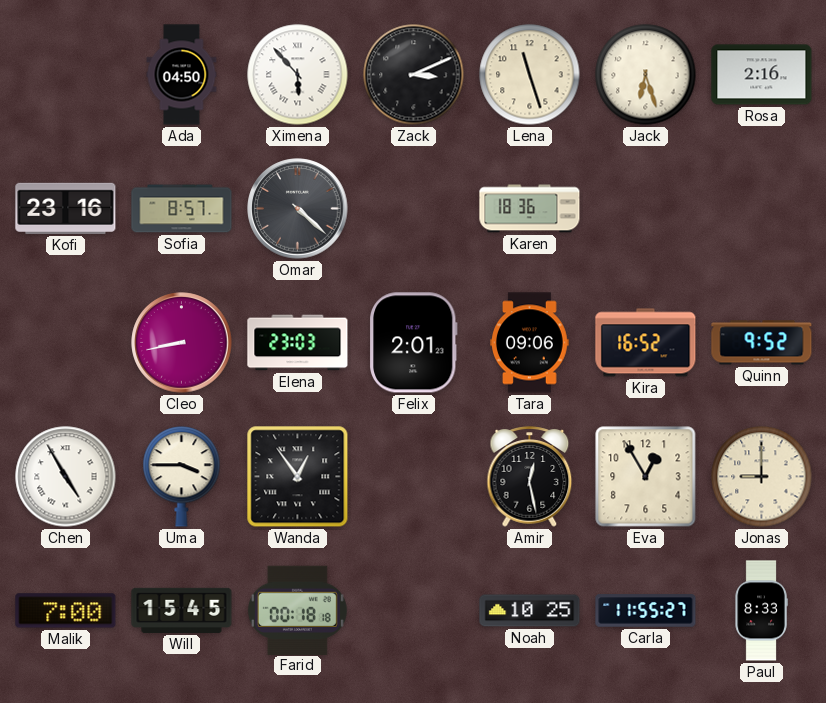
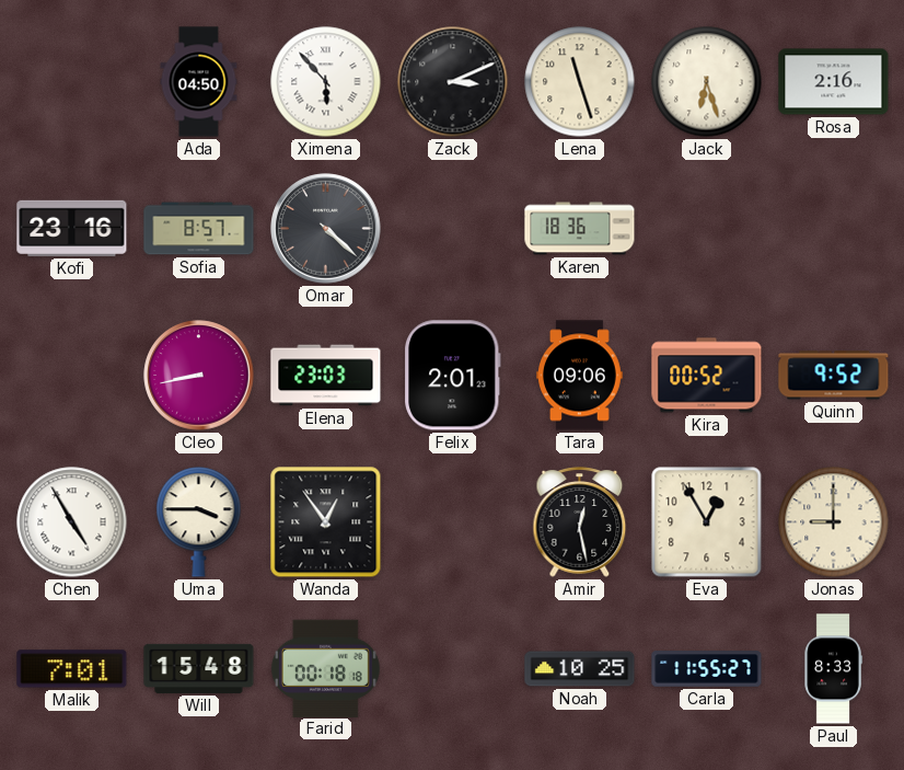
Kira: 16:52 -> 00:52
Malik: 7:00 -> 7:01
Will: 15:45 -> 15:48
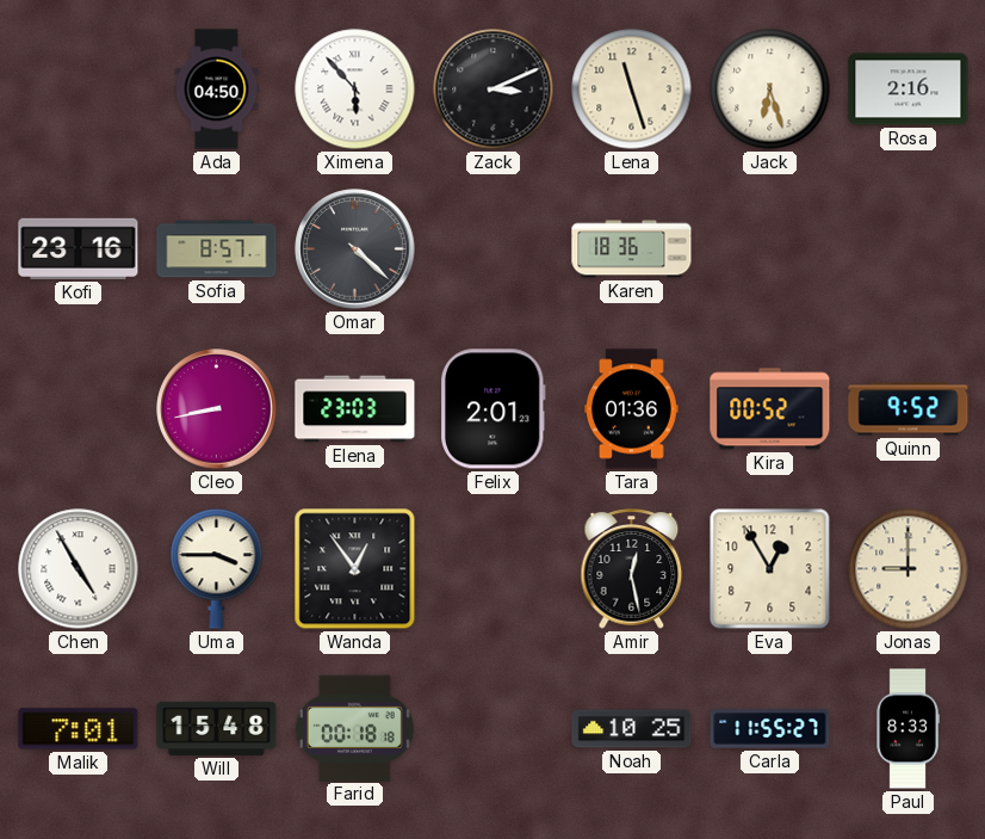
Tara: 09:06 -> 01:36
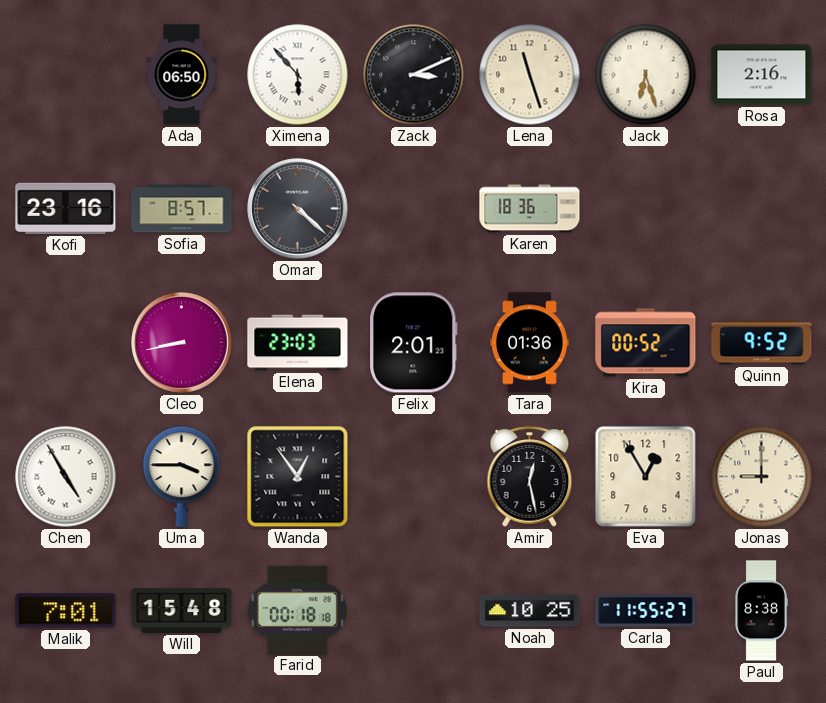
Ada: 04:50 -> 06:50
Paul: 8:33 -> 8:38
